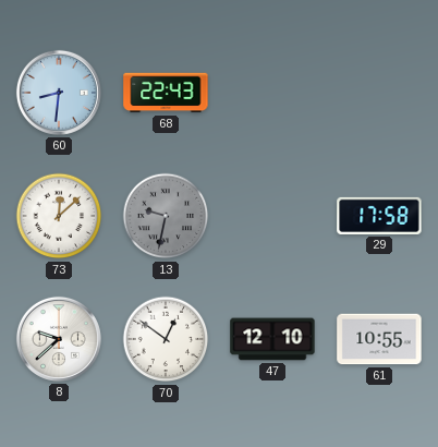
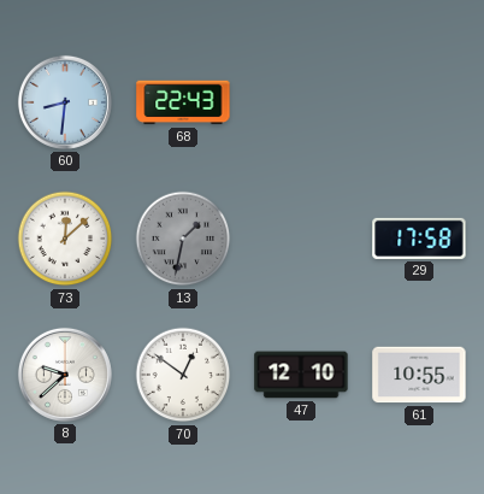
13: 9:32 -> 1:32
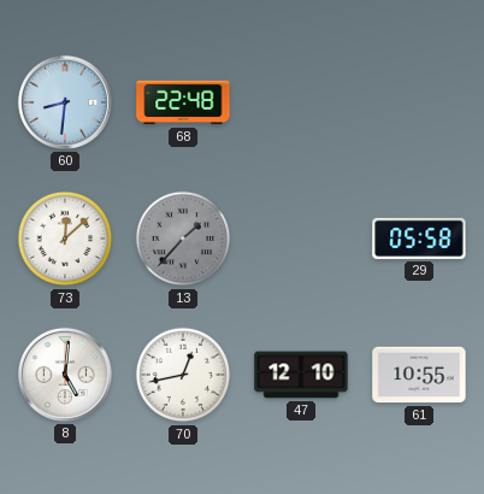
68: 22:43 -> 22:48
13: 1:32 -> 1:37
29: 17:58 -> 05:58
8: 9:38 -> 5:01
70: 12:51 -> 12:43
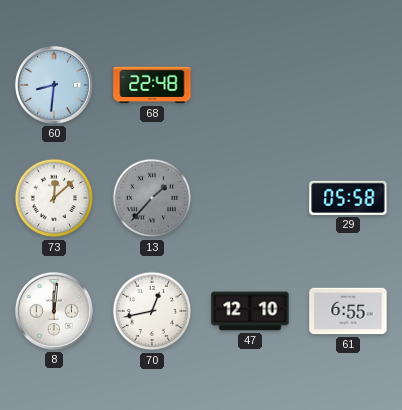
8: 5:01 -> 12:01
61: 10:55 -> 6:55
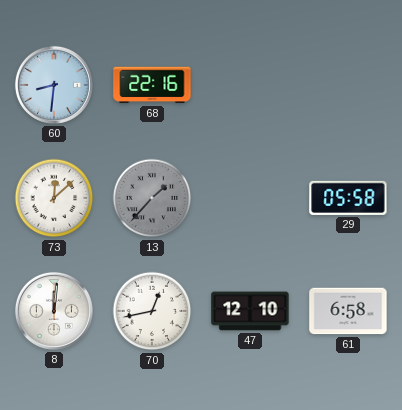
68: 22:48 -> 22:16
61: 6:55 -> 6:58
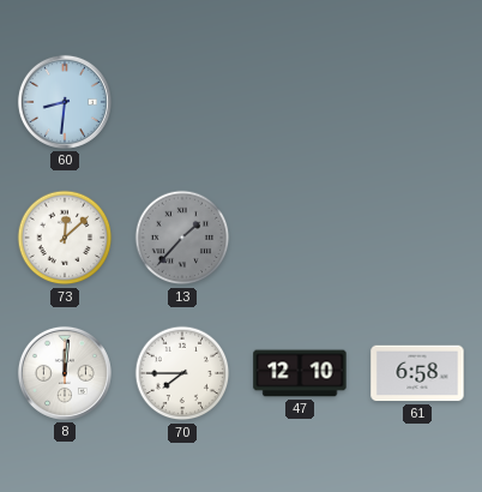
68: 22:16 -> none
29: 05:58 -> none
70: 12:43 -> 7:45
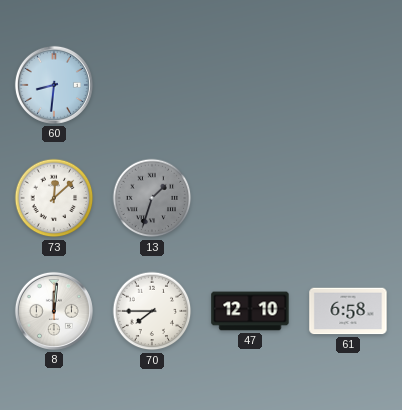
13: 1:37 -> 1:33
